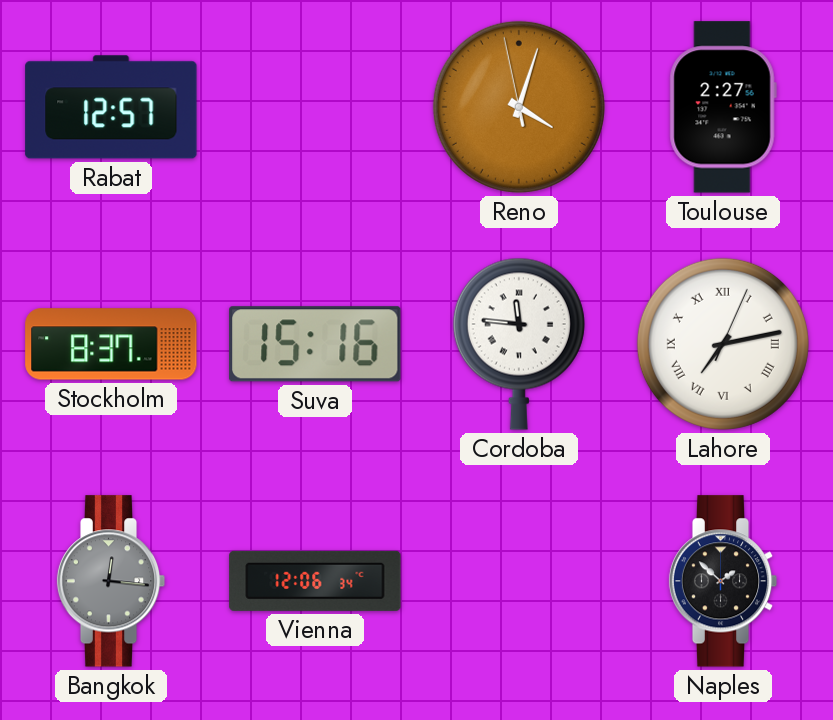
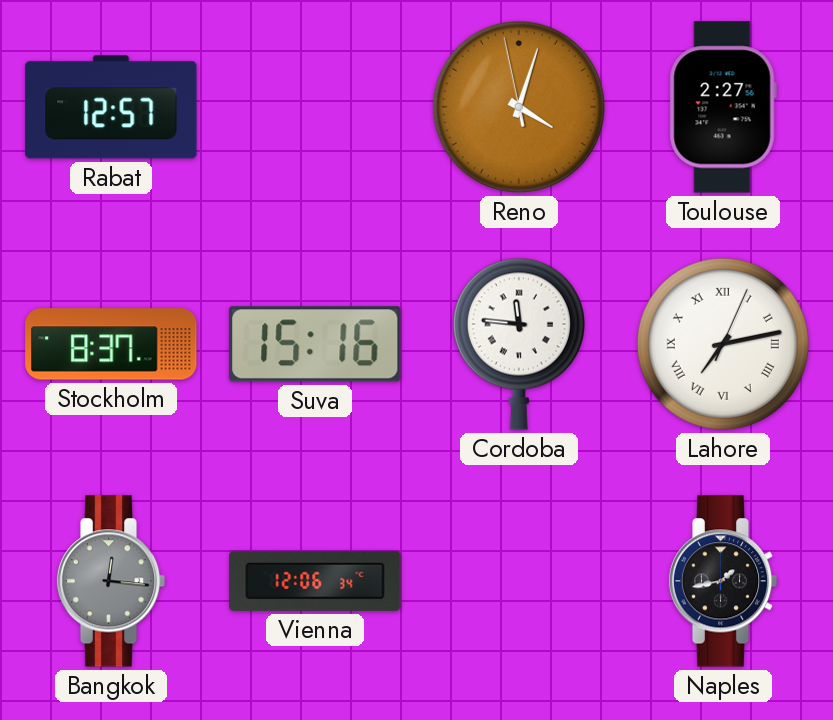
Naples: 1:52 -> 1:43
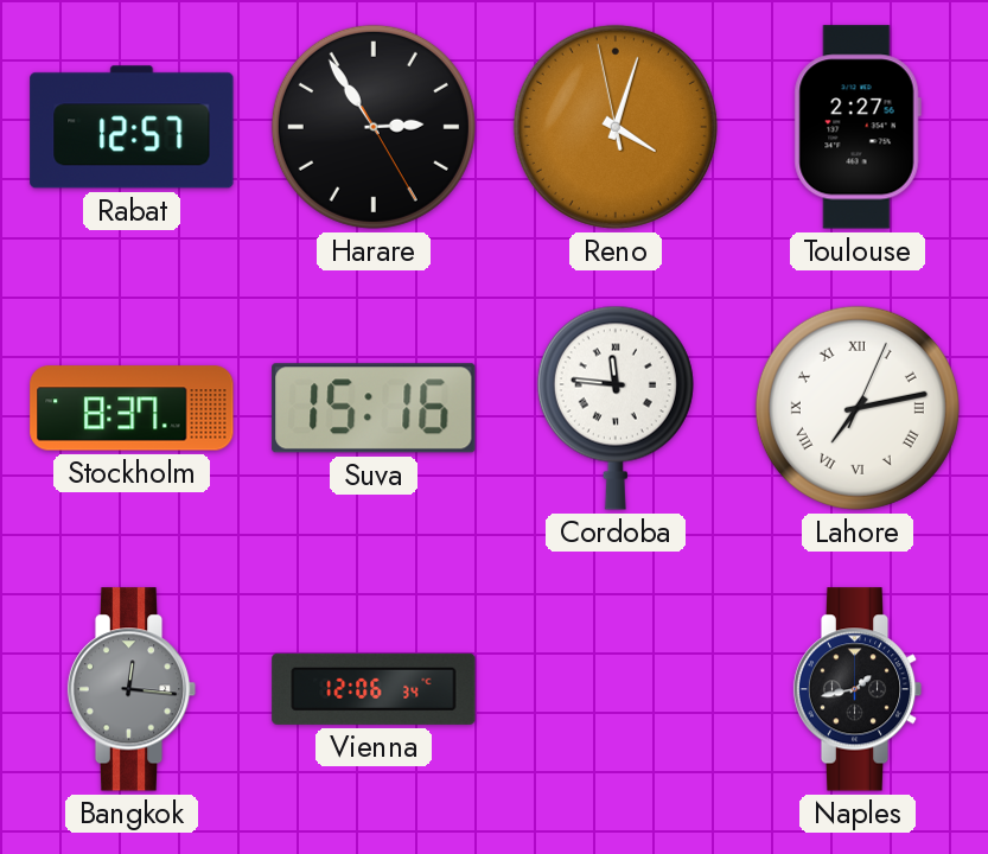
Harare: none -> 2:54
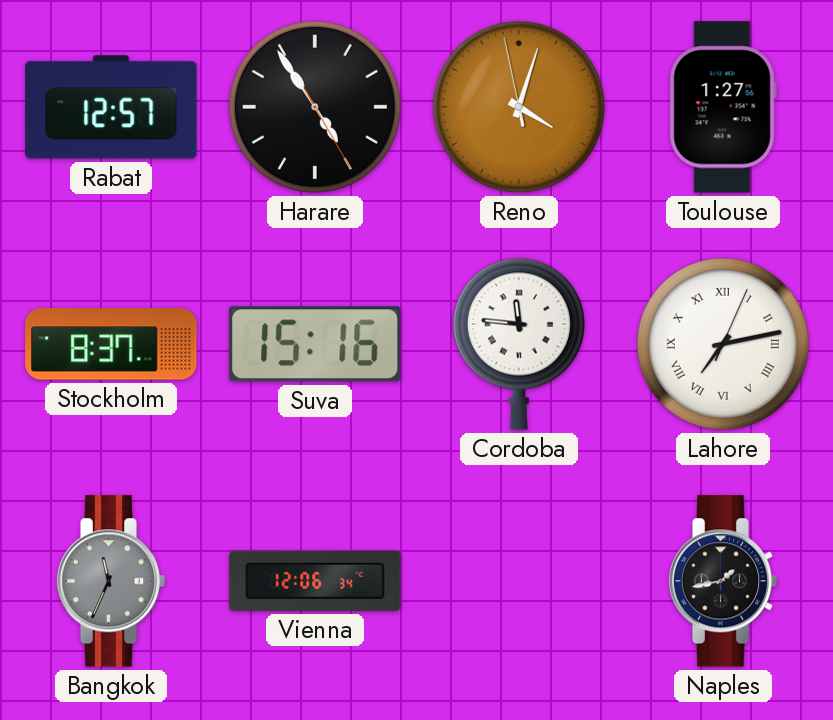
Harare: 2:54 -> 4:54
Toulouse: 2:27 -> 1:27
Bangkok: 12:16 -> 11:34
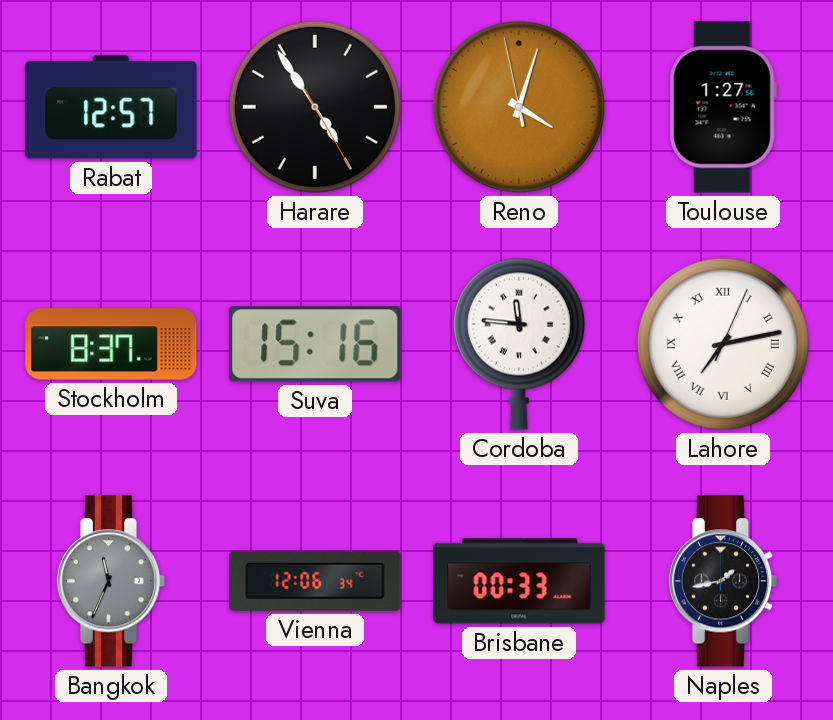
Brisbane: none -> 00:33
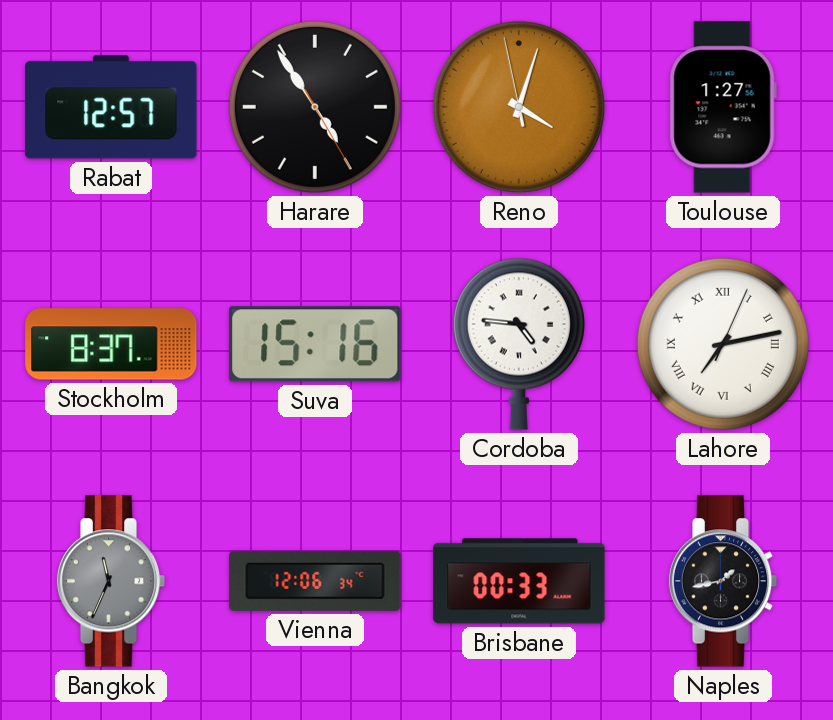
Cordoba: 11:46 -> 4:46
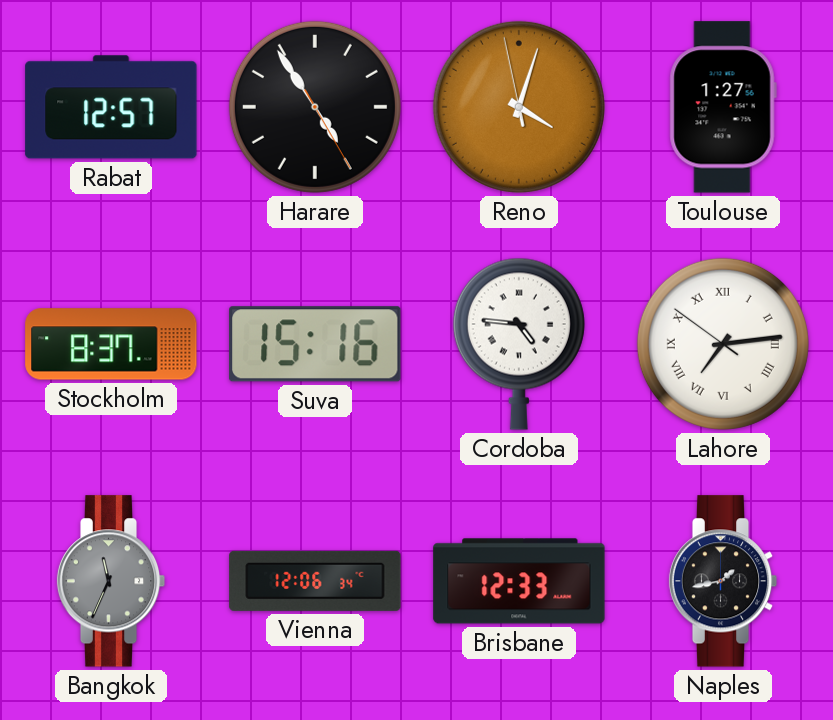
Lahore: 7:13:04 -> 7:13:51
Brisbane: 00:33 -> 12:33
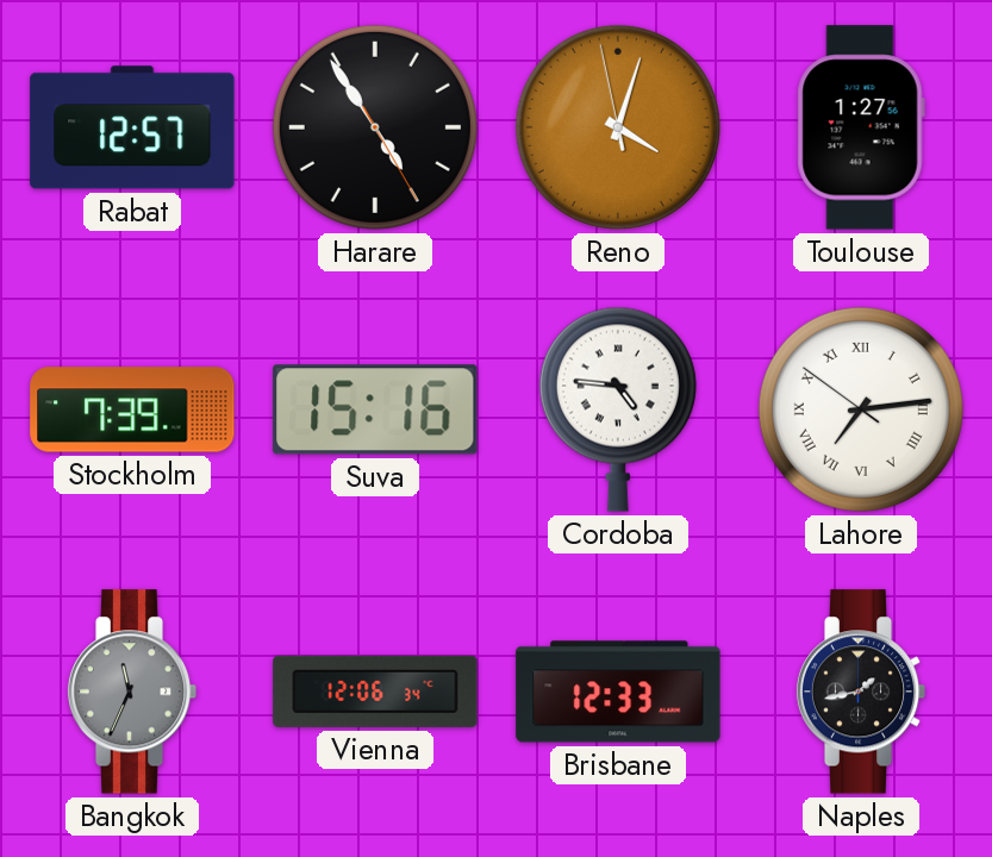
Stockholm: 8:37 -> 7:39
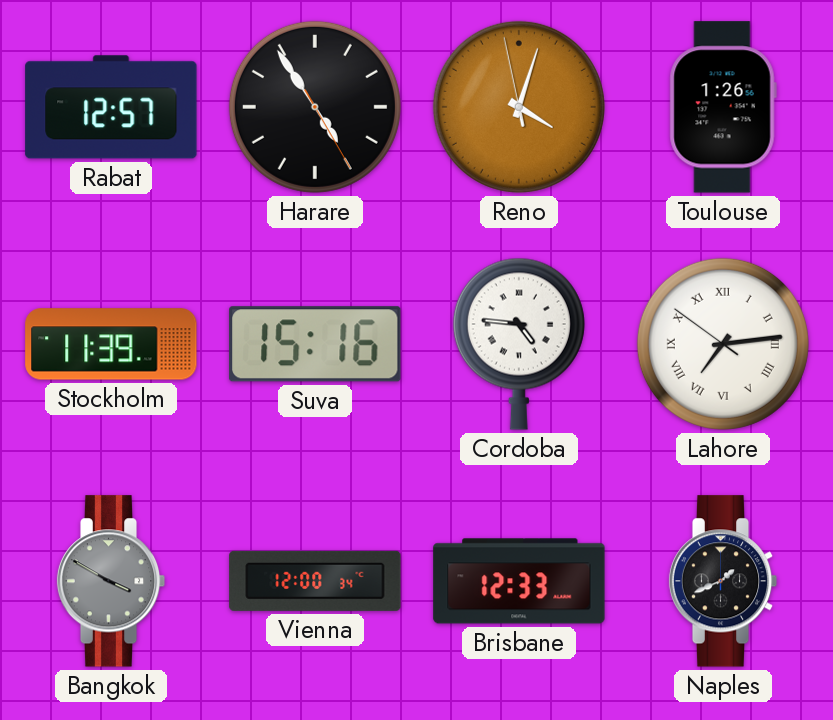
Toulouse: 1:27 -> 1:26
Stockholm: 7:39 -> 11:39
Bangkok: 11:34 -> 3:50
Vienna: 12:06 -> 12:00
Naples: 1:43 -> 1:41
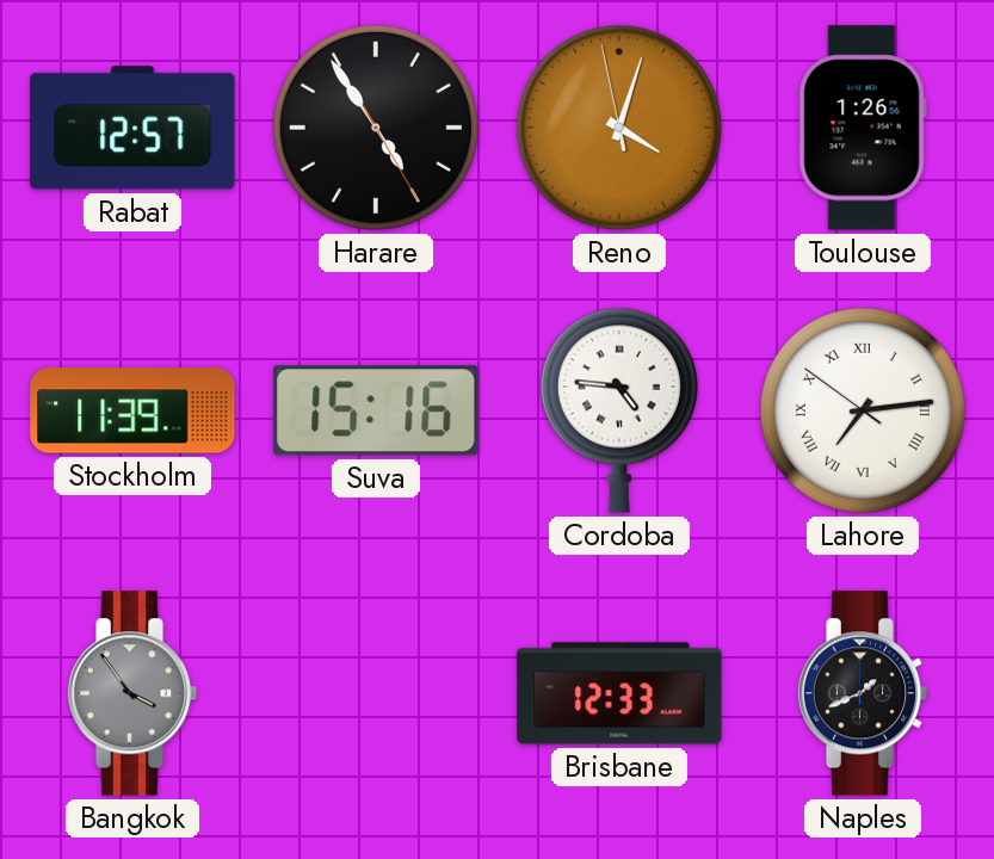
Bangkok: 3:50 -> 3:54
Vienna: 12:00 -> none
